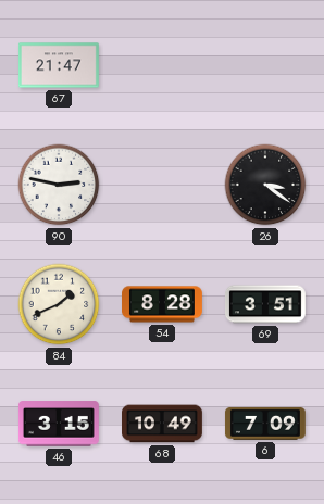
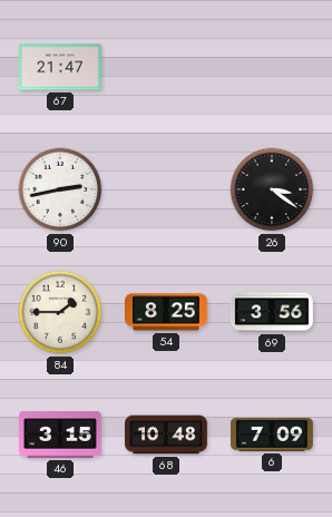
90: 2:47 -> 2:43
84: 1:41 -> 1:45
54: 8:28 -> 8:25
69: 3:51 -> 3:56
68: 10:49 -> 10:48
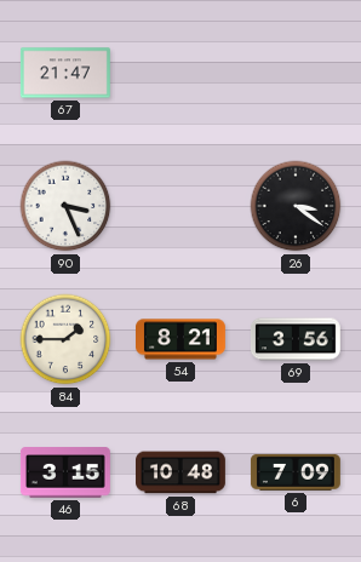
90: 2:43 -> 3:26
54: 8:25 -> 8:21
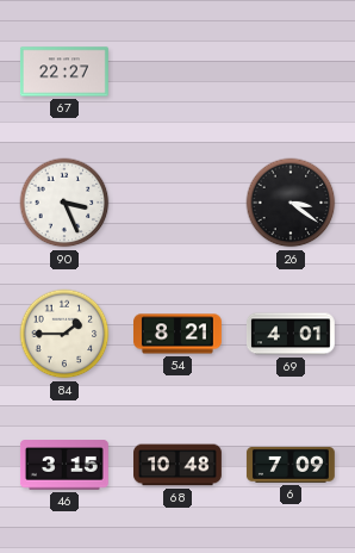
67: 21:47 -> 22:27
69: 3:56 -> 4:01
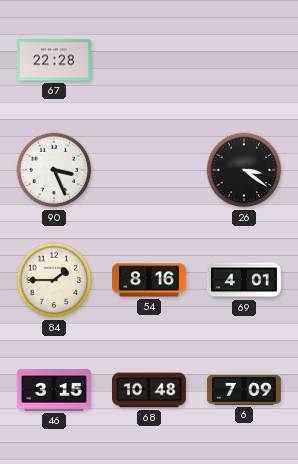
67: 22:27 -> 22:28
54: 8:21 -> 8:16
